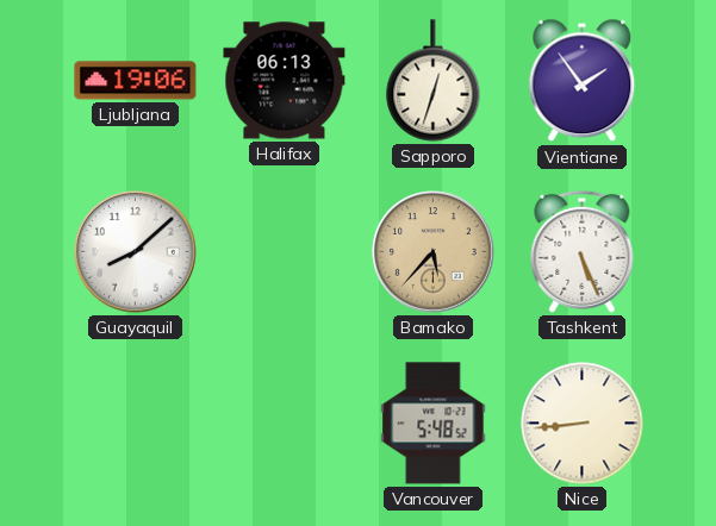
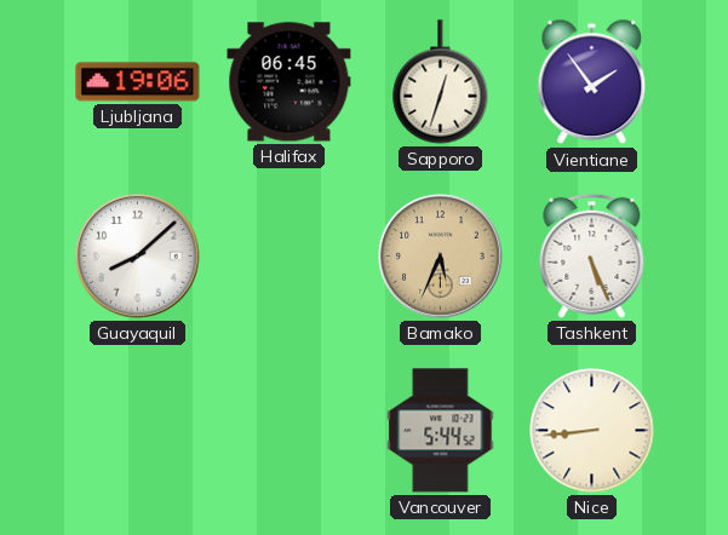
Halifax: 06:13 -> 06:45
Bamako: 5:37 -> 5:34
Vancouver: 5:48 -> 5:44
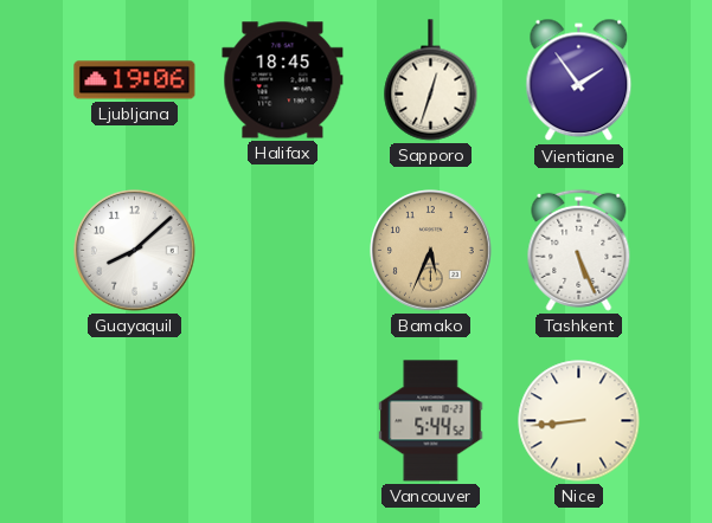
Halifax: 06:45 -> 18:45
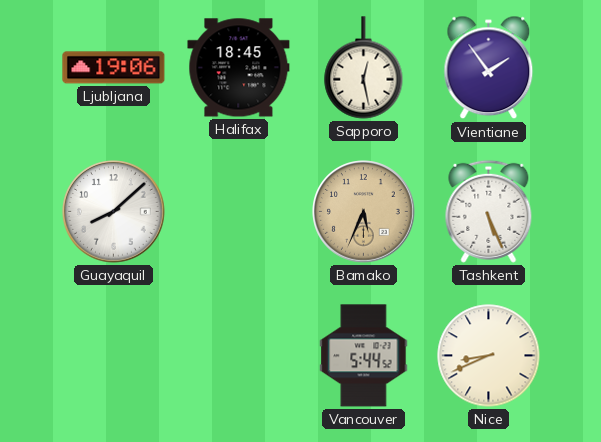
Sapporo: 12:33 -> 12:28
Nice: 8:44 -> 8:41
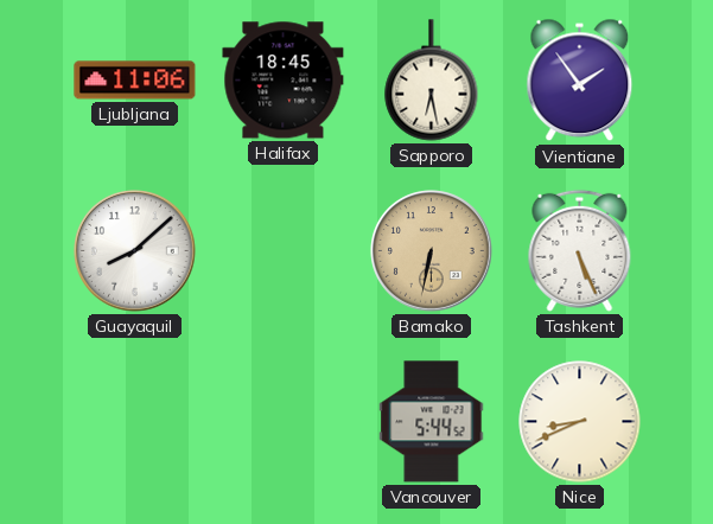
Ljubljana: 19:06 -> 11:06
Sapporo: 12:28 -> 6:28
Bamako: 5:34 -> 6:32
